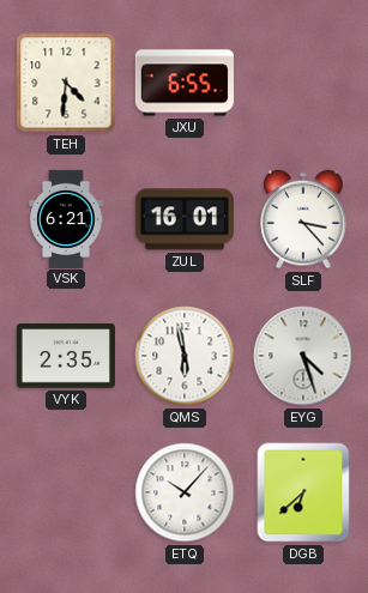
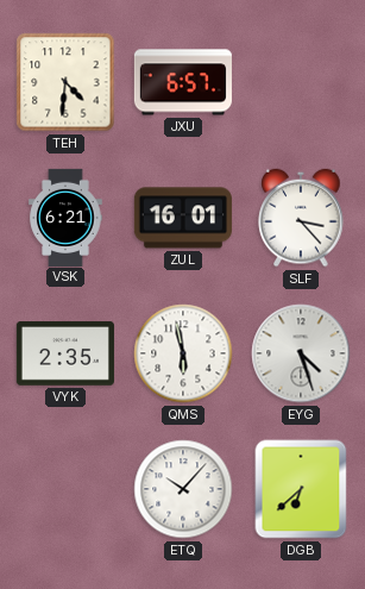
JXU: 6:55 -> 6:57
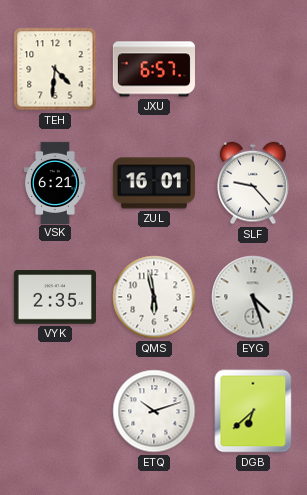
SLF: 3:23 -> 9:23
ETQ: 10:07 -> 10:12
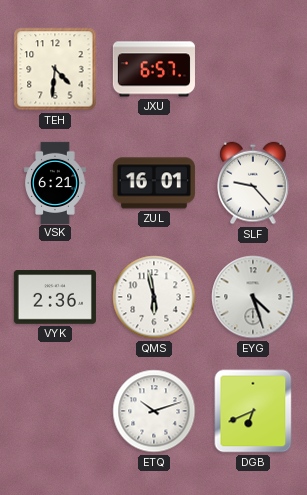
VYK: 2:35 -> 2:36
DGB: 6:38 -> 6:41
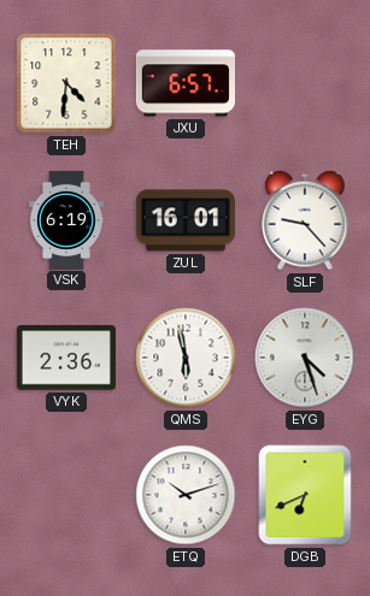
VSK: 6:21 -> 6:19
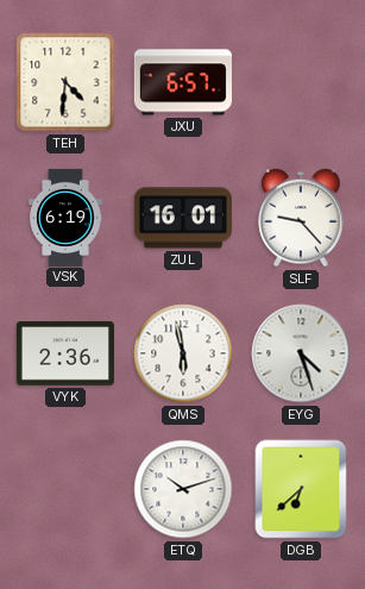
DGB: 6:41 -> 6:38
